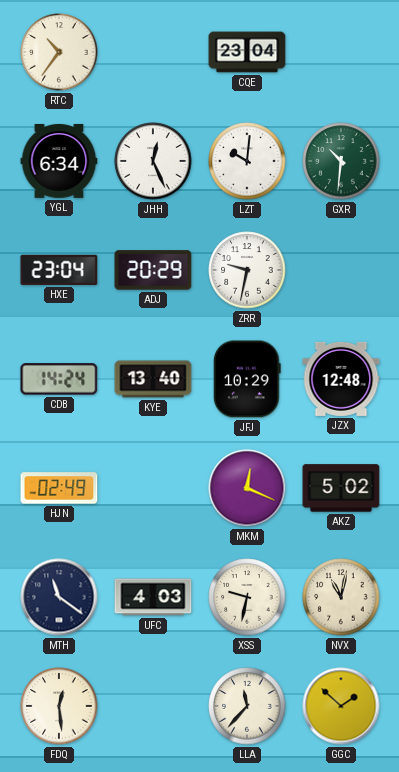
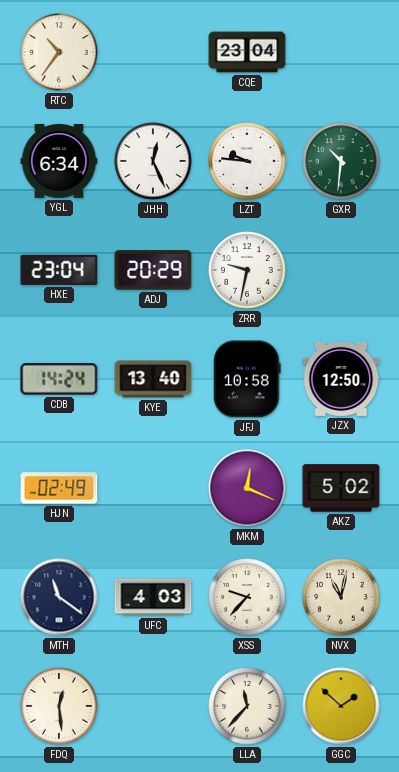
LZT: 10:01 -> 9:46
JFJ: 10:29 -> 10:58
JZX: 12:48 -> 12:50
XSS: 9:32 -> 9:37
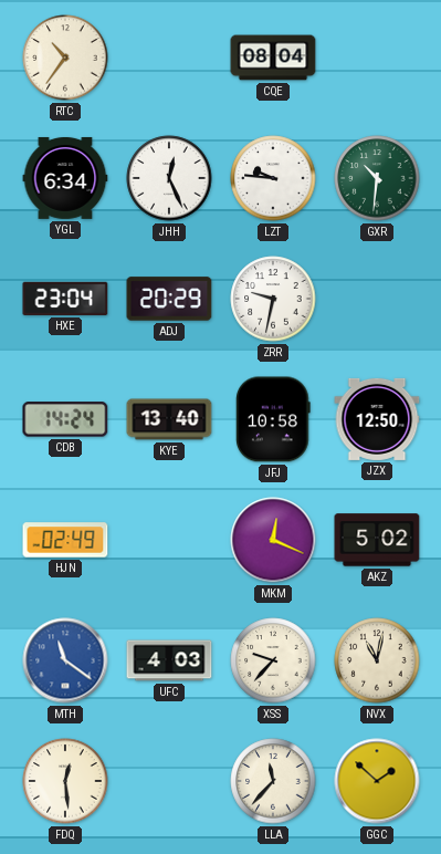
CQE: 23:04 -> 08:04
MTH dial: navy -> blue
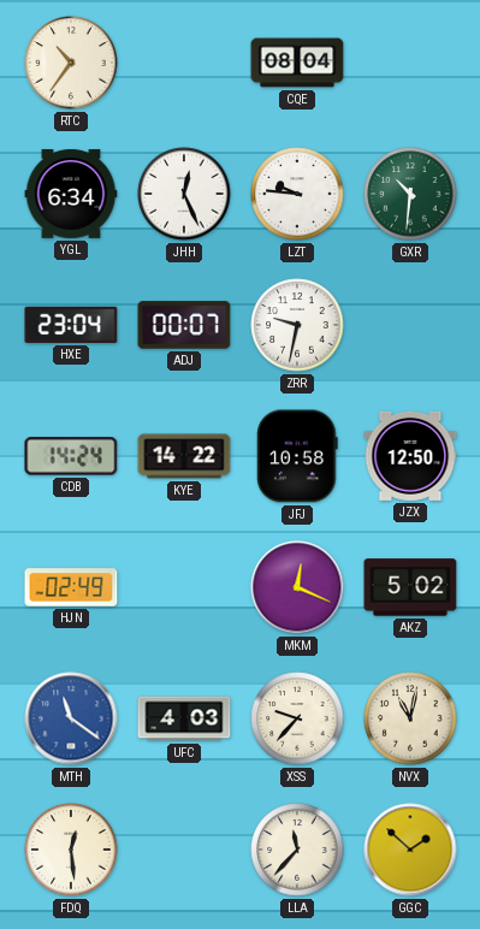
ADJ: 20:29 -> 00:07
KYE: 13:40 -> 14:22
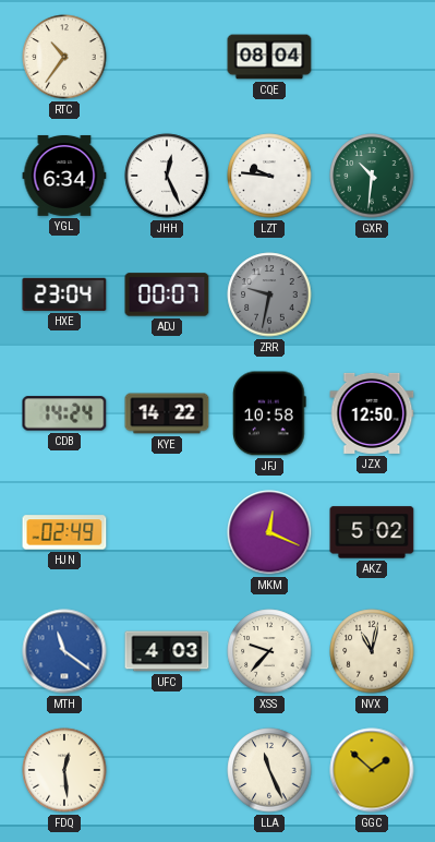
ZRR dial: white -> grey
LLA: 11:37 -> 11:26
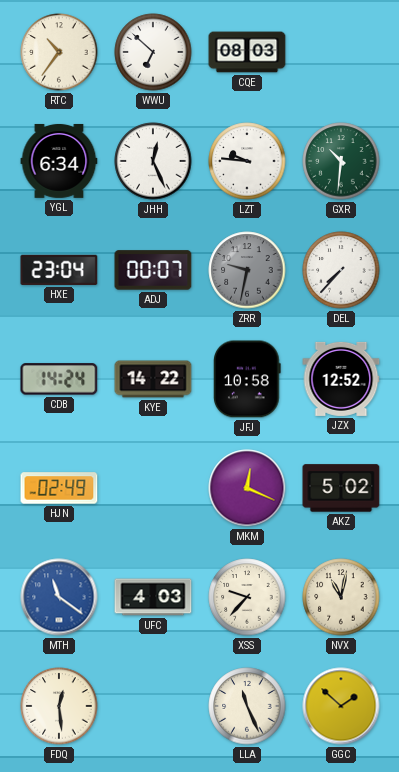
WWU: none -> 6:52
CQE: 08:04 -> 08:03
DEL: none -> 7:37
JZX: 12:50 -> 12:52
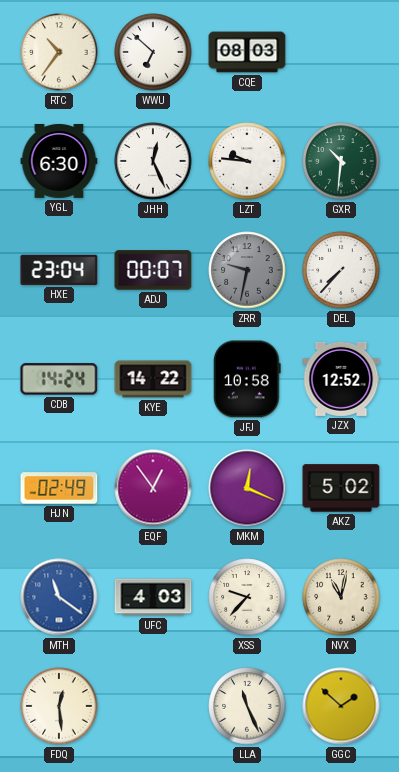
YGL: 6:34 -> 6:30
EQF: none -> 12:54
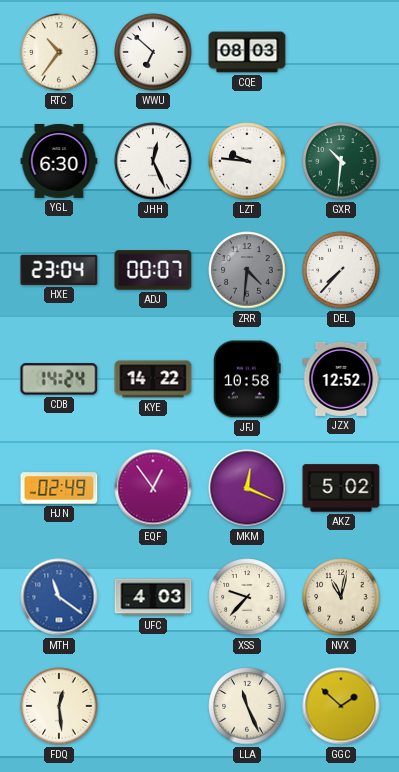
ZRR: 9:32 -> 4:31
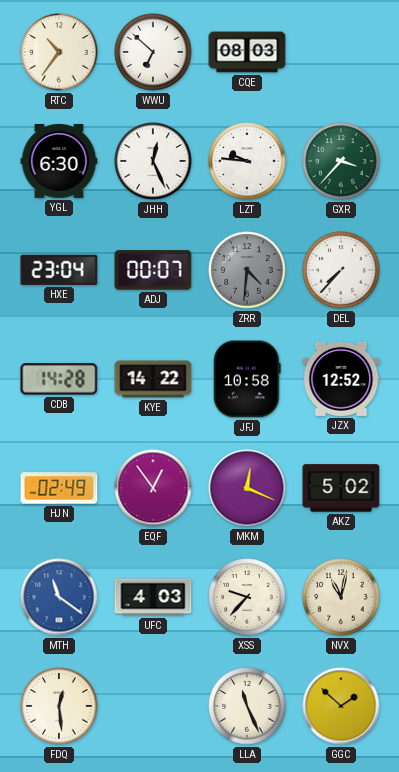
GXR: 10:31 -> 3:37
CDB: 14:24 -> 14:28
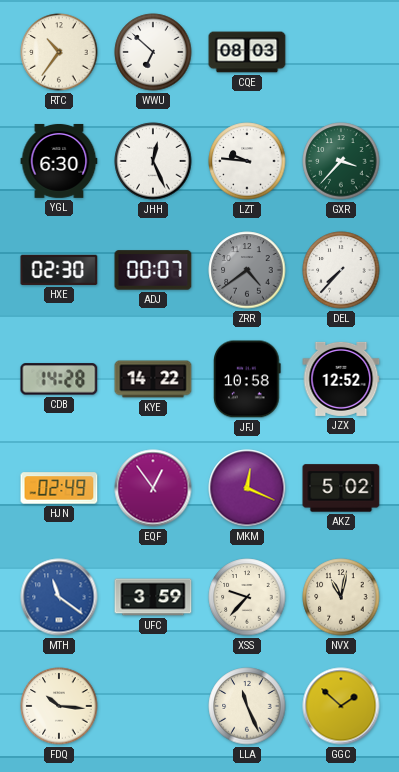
HXE: 23:04 -> 02:30
ZRR: 4:31 -> 4:39
UFC: 4:03 -> 3:59
FDQ: 12:29 -> 10:16
